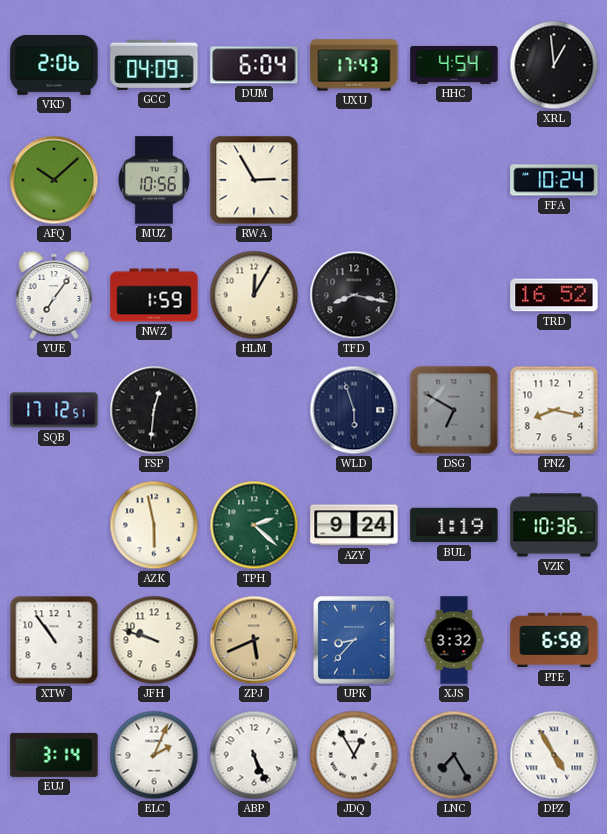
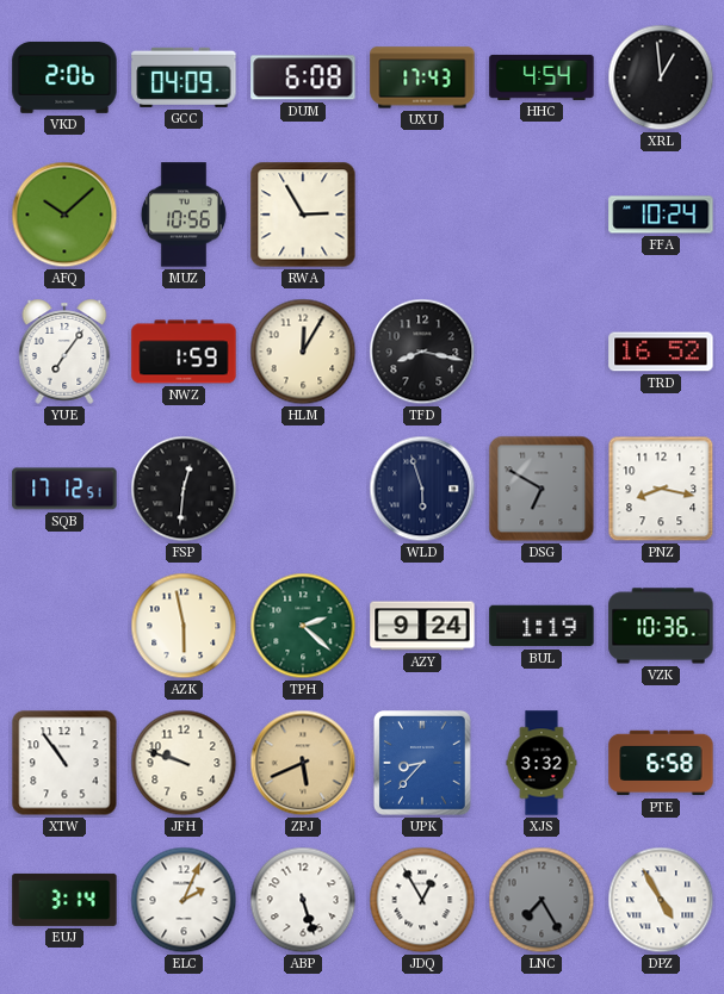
DUM: 6:04 -> 6:08
ABP: 5:26 -> 5:27
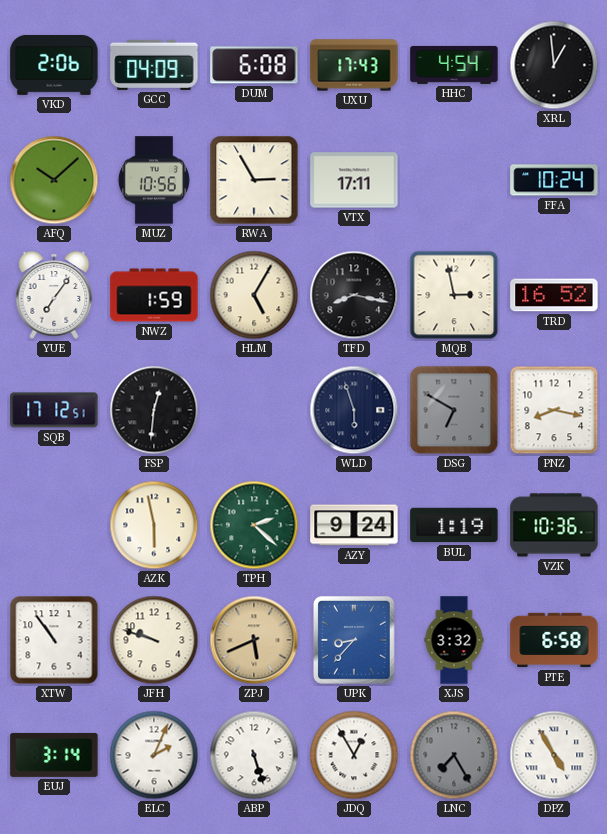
VTX: none -> 17:11
HLM: 12:05 -> 5:05
MQB: none -> 2:58
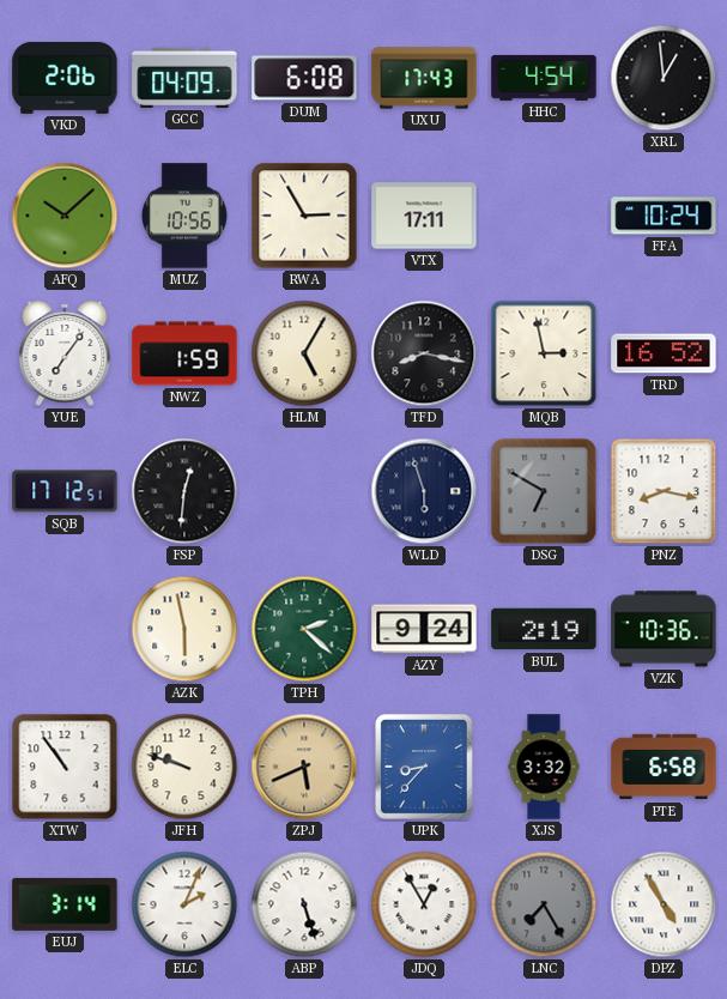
BUL: 1:19 -> 2:19
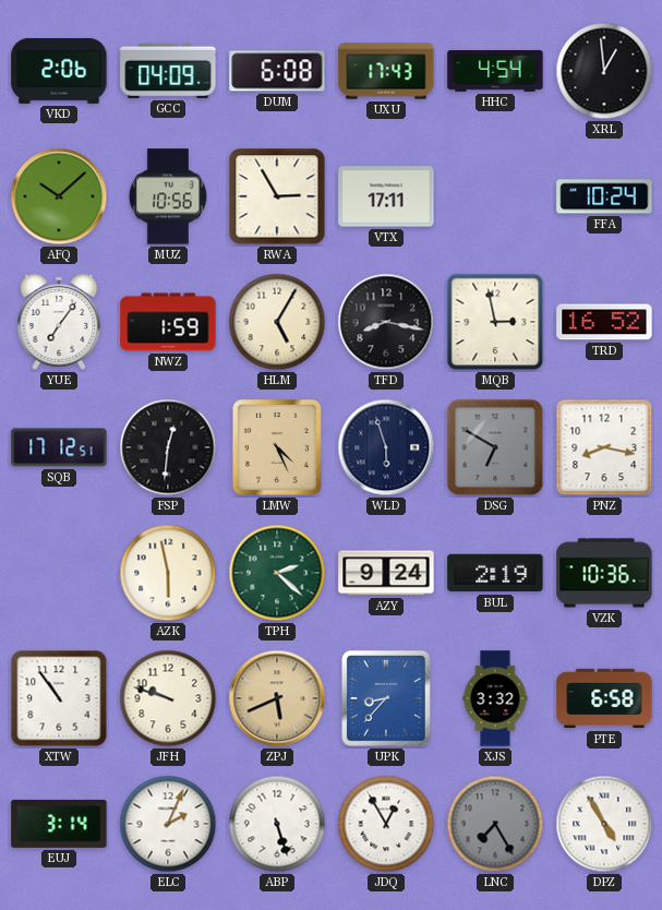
LMW: none -> 4:26
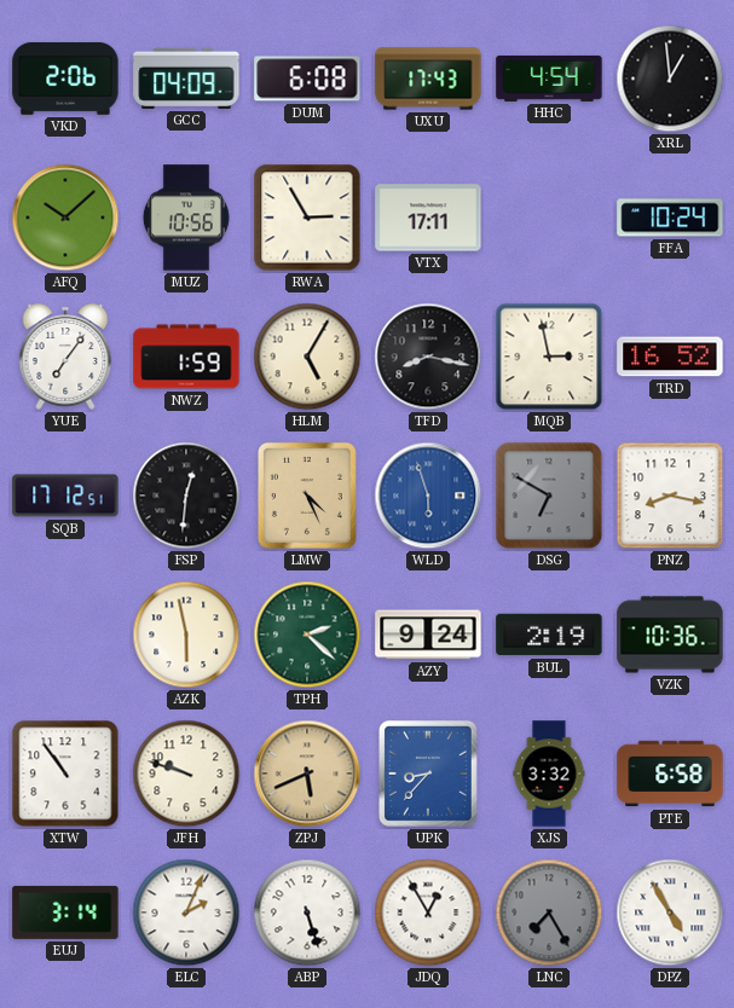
WLD dial: navy -> blue
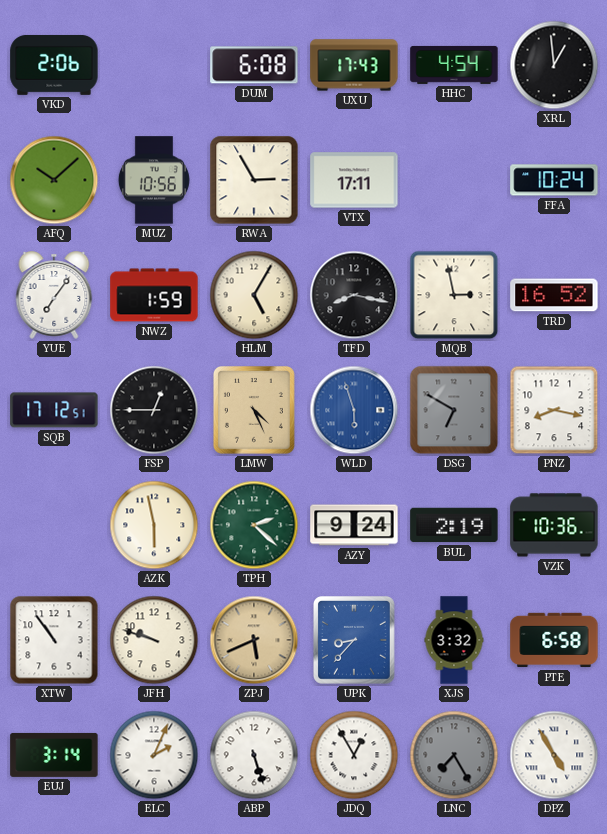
GCC: 04:09 -> none
FSP: 12:31 -> 12:45
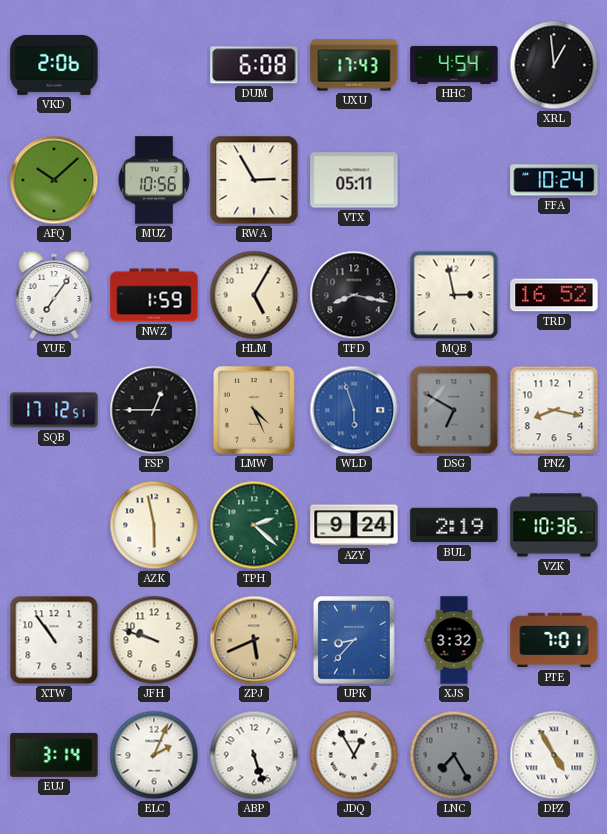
VTX: 17:11 -> 05:11
PTE: 6:58 -> 7:01
